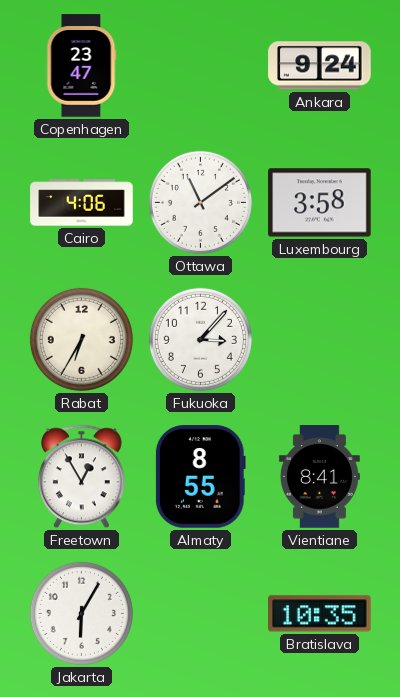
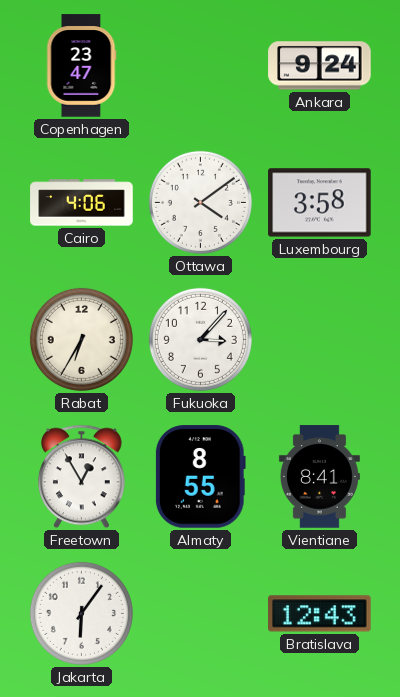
Ottawa: 11:09 -> 4:09
Jakarta: 6:05 -> 6:06
Bratislava: 10:35 -> 12:43
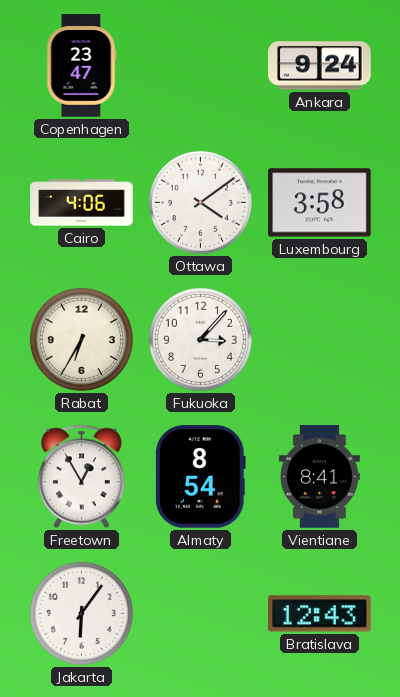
Almaty: 8:55 -> 8:54
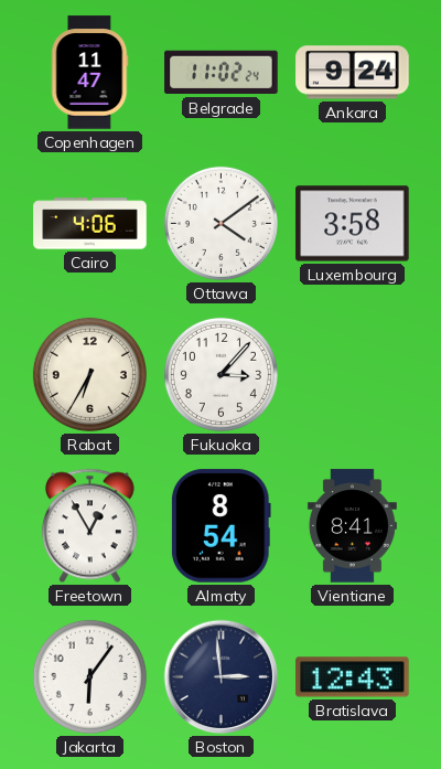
Copenhagen: 23:47 -> 11:47
Belgrade: none -> 11:02
Boston: none -> 2:59
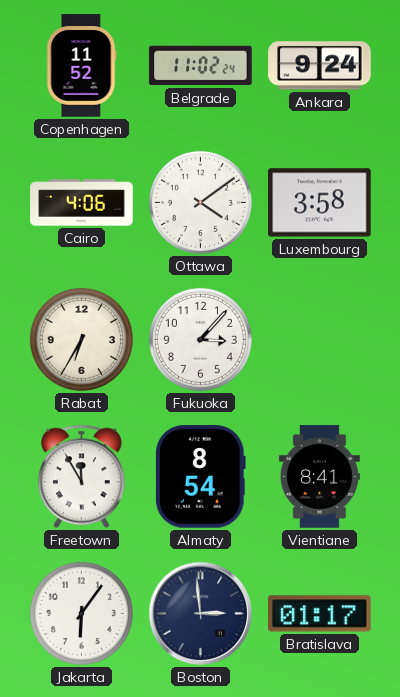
Copenhagen: 11:47 -> 11:52
Freetown: 12:55 -> 11:55
Bratislava: 12:43 -> 01:17
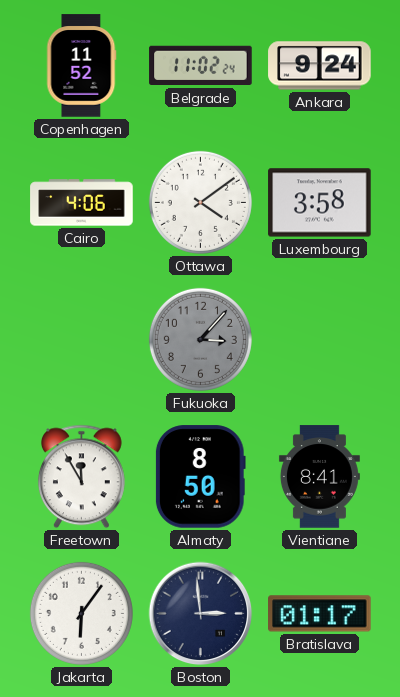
Rabat: 6:35 -> none
Fukuoka dial: white -> grey
Almaty: 8:54 -> 8:50
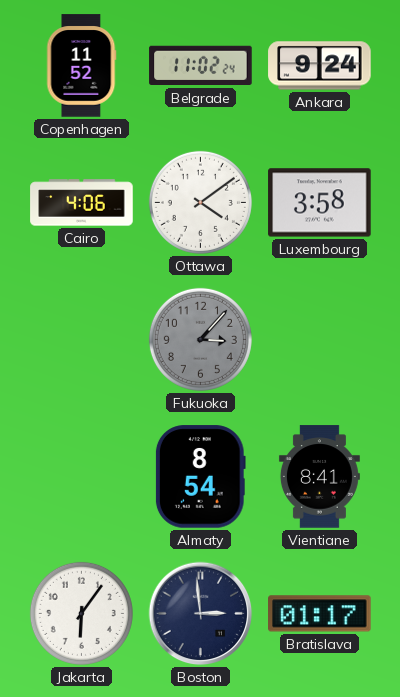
Freetown: 11:55 -> none
Almaty: 8:50 -> 8:54
